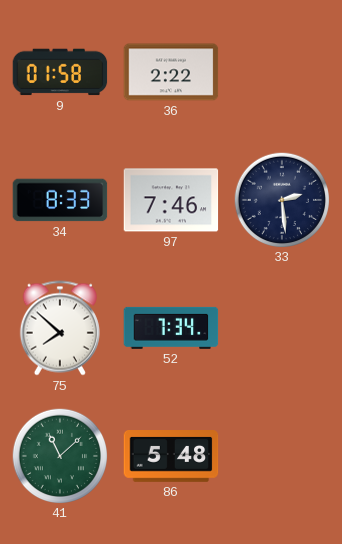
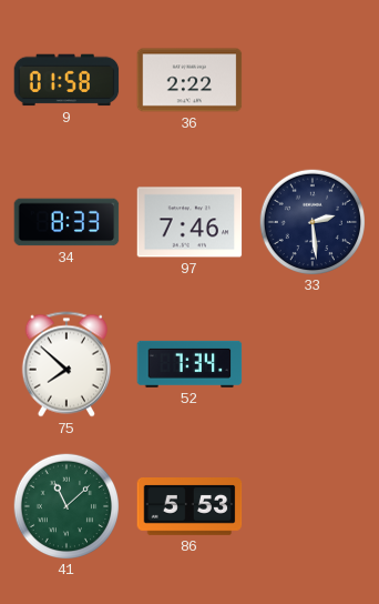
86: 5:48 -> 5:53
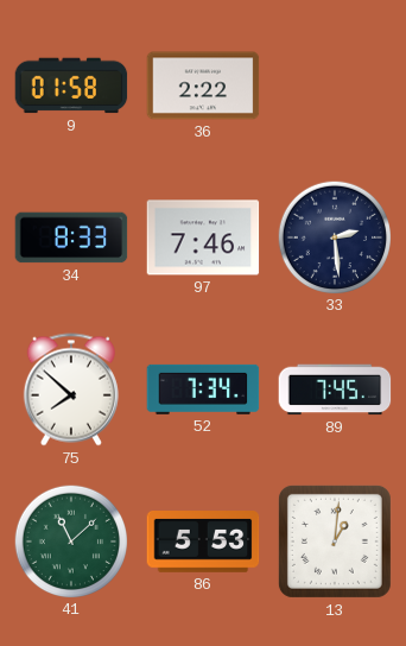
89: none -> 7:45
13: none -> 1:01
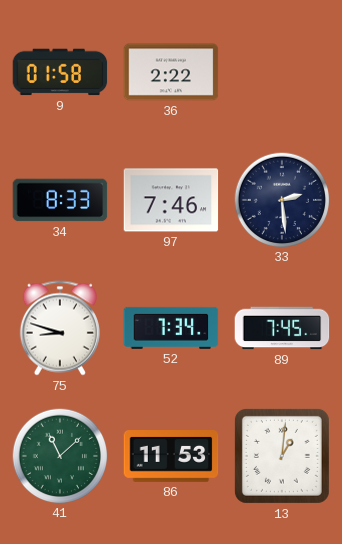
75: 7:52 -> 8:48
86: 5:53 -> 11:53
